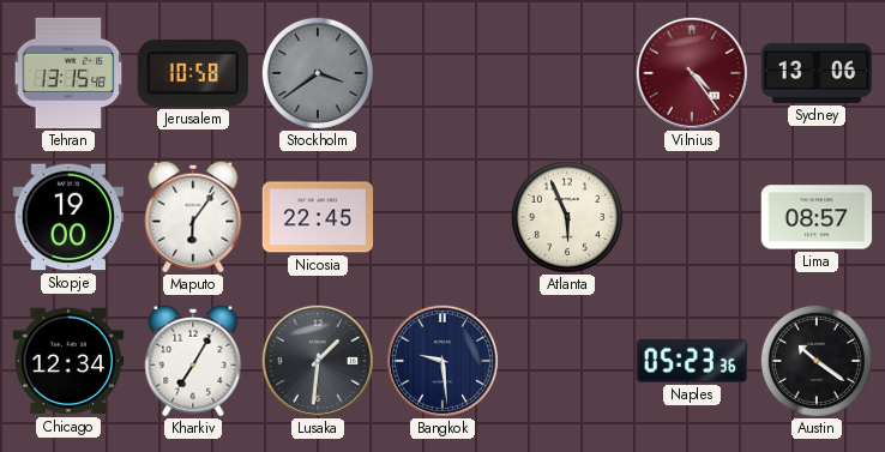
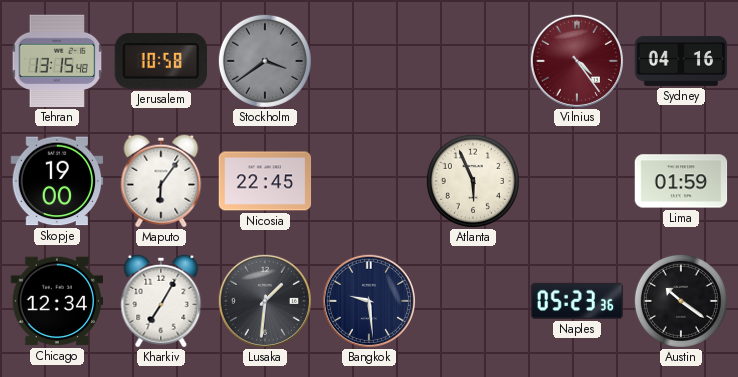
Sydney: 13:06 -> 04:16
Lima: 08:57 -> 01:59
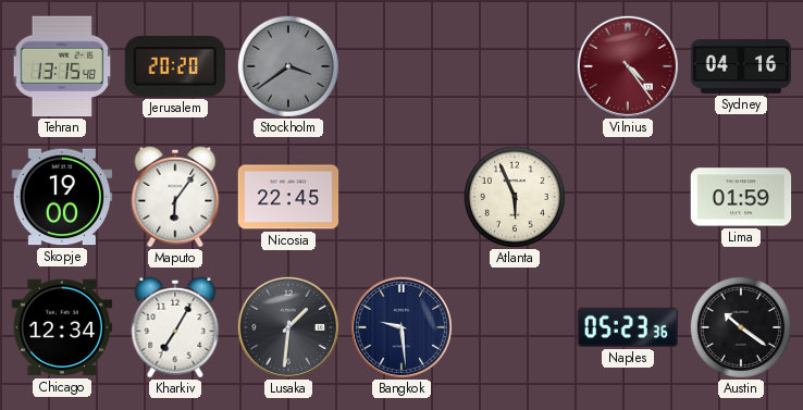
Jerusalem: 10:58 -> 20:20
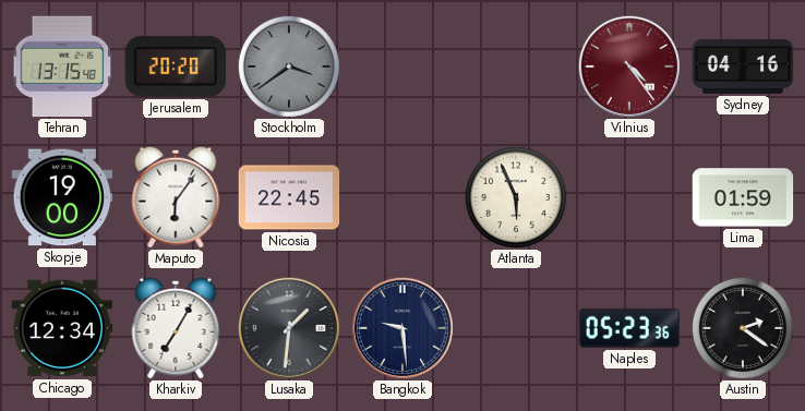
Austin: 10:21 -> 2:21
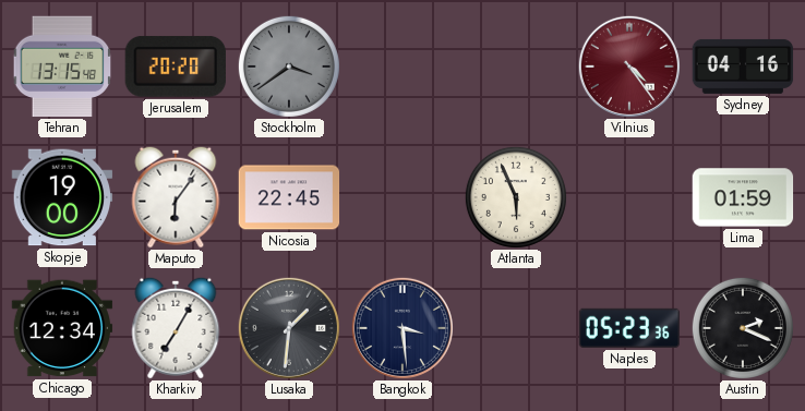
Bangkok: 9:29 -> 3:29
Austin: 2:21 -> 2:19
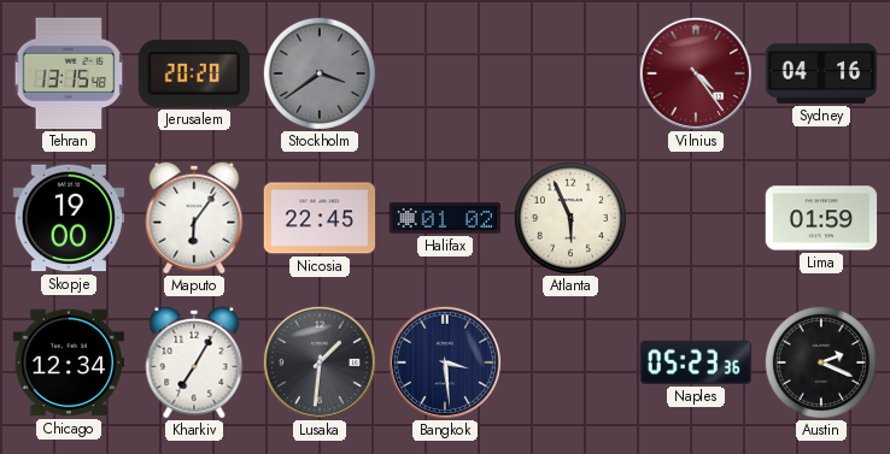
Halifax: none -> 01:02
